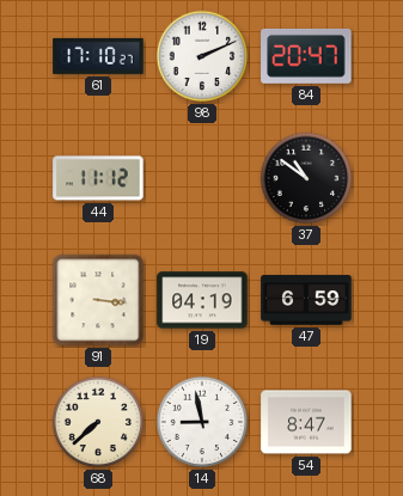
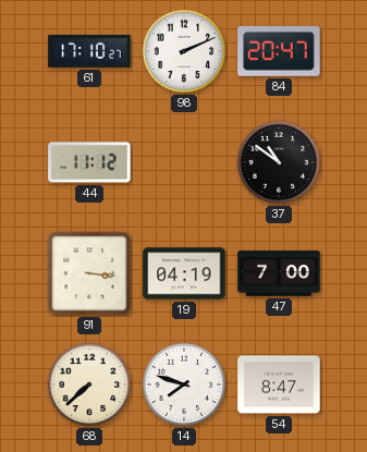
47: 6:59 -> 7:00
14: 8:58 -> 7:48
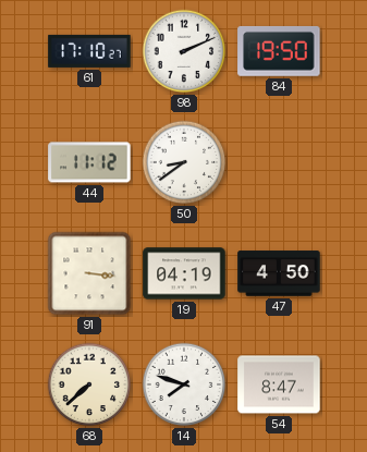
84: 20:47 -> 19:50
50: none -> 8:39
37: 10:51 -> none
47: 7:00 -> 4:50
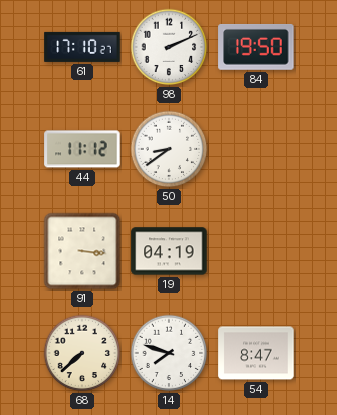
47: 4:50 -> none
